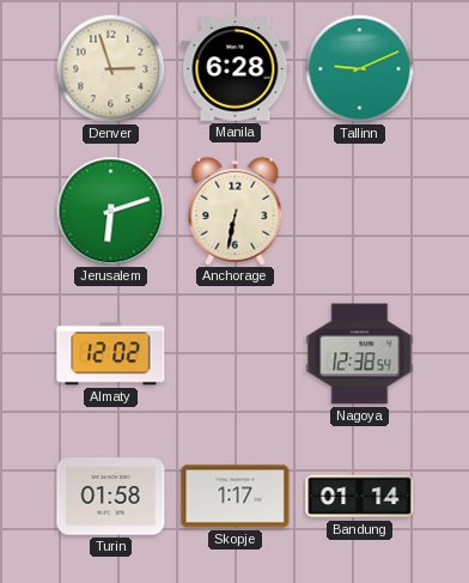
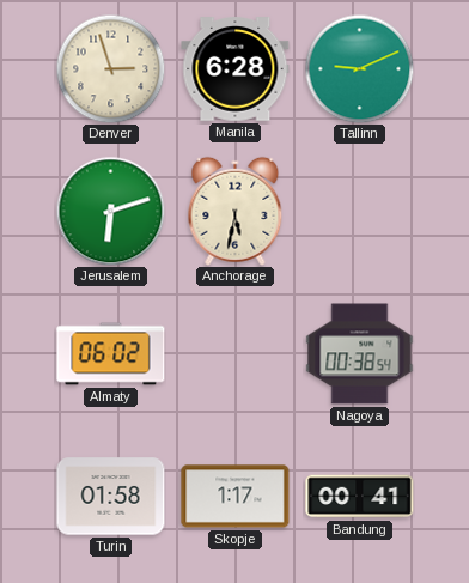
Anchorage: 6:32 -> 5:32
Almaty: 12:02 -> 06:02
Nagoya: 12:38 -> 00:38
Bandung: 01:14 -> 00:41
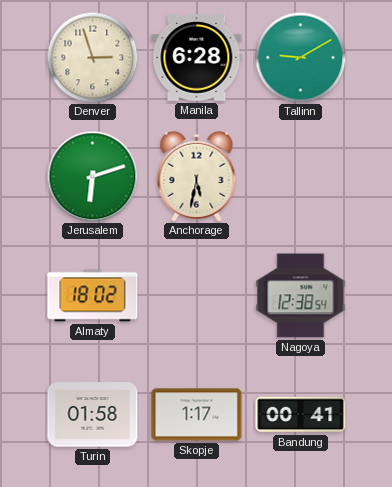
Tallinn: 9:11 -> 9:10
Almaty: 06:02 -> 18:02
Nagoya: 00:38 -> 12:38
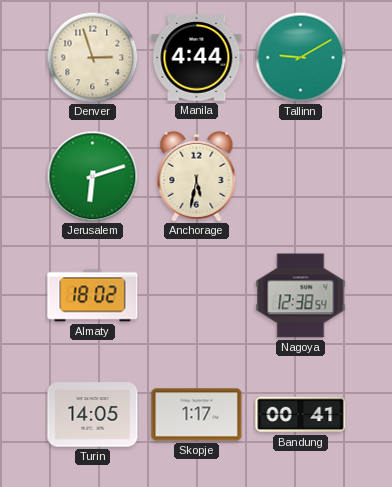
Manila: 6:28 -> 4:44
Turin: 01:58 -> 14:05
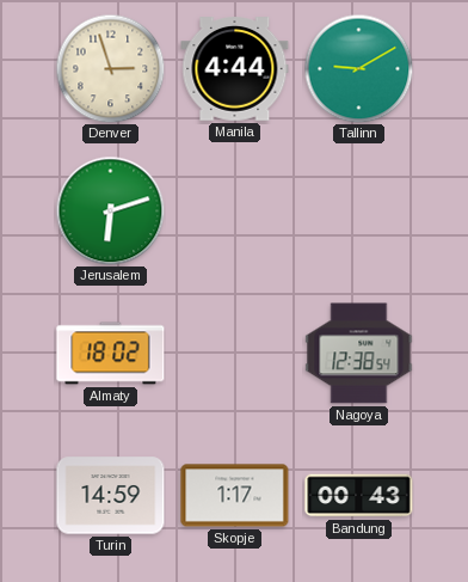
Anchorage: 5:32 -> none
Turin: 14:05 -> 14:59
Bandung: 00:41 -> 00:43
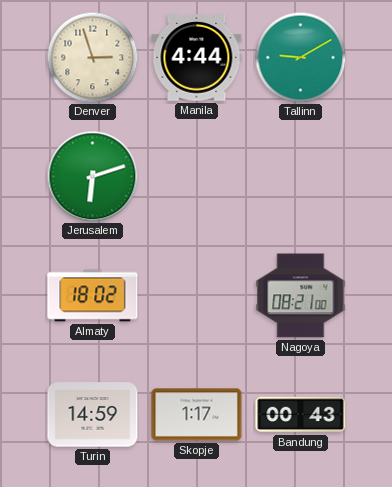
Nagoya: 12:38 -> 08:21
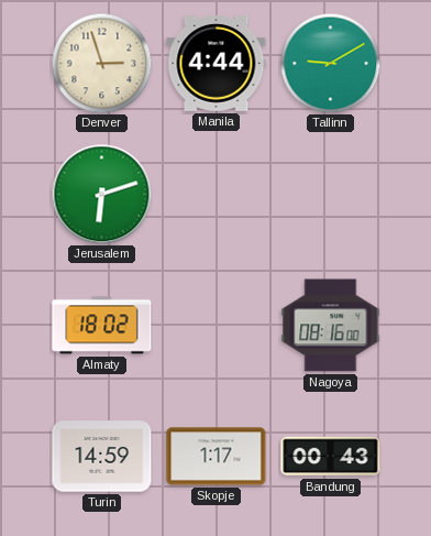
Nagoya: 08:21 -> 08:16
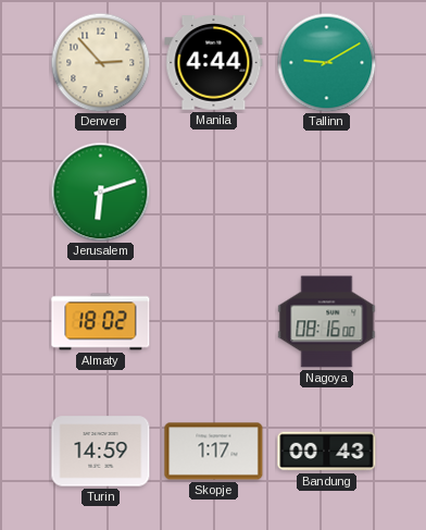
Denver: 2:57 -> 2:53
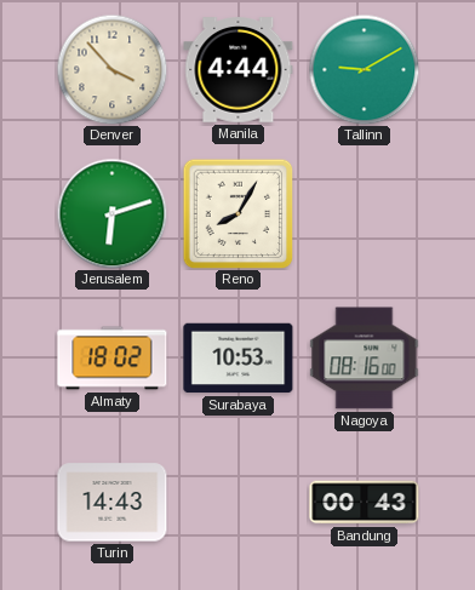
Denver: 2:53 -> 3:53
Reno: none -> 8:05
Surabaya: none -> 10:53
Turin: 14:59 -> 14:43
Skopje: 1:17 -> none
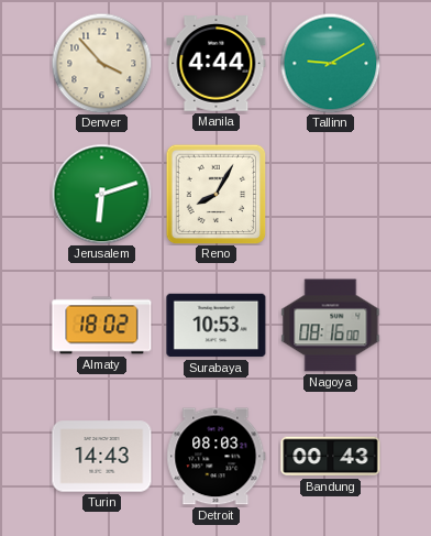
Detroit: none -> 08:03
